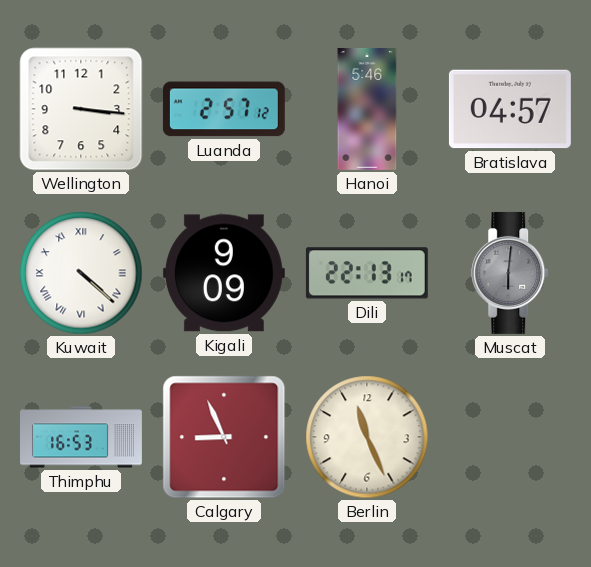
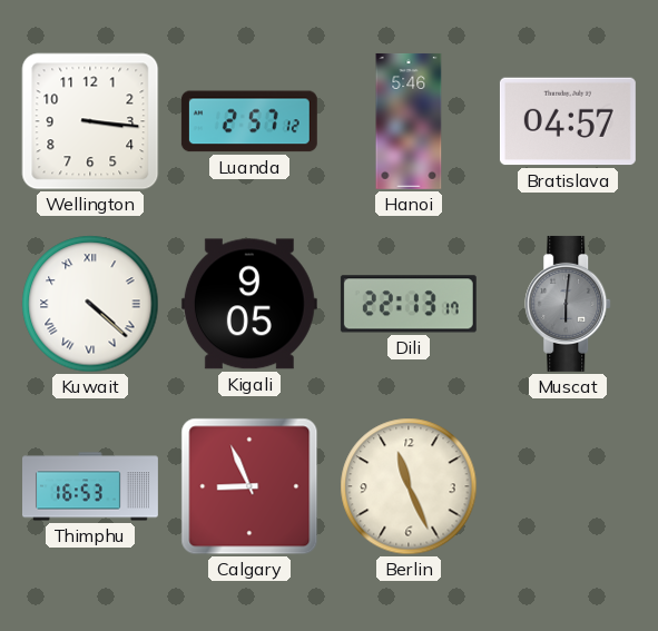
Kigali: 9:09 -> 9:05
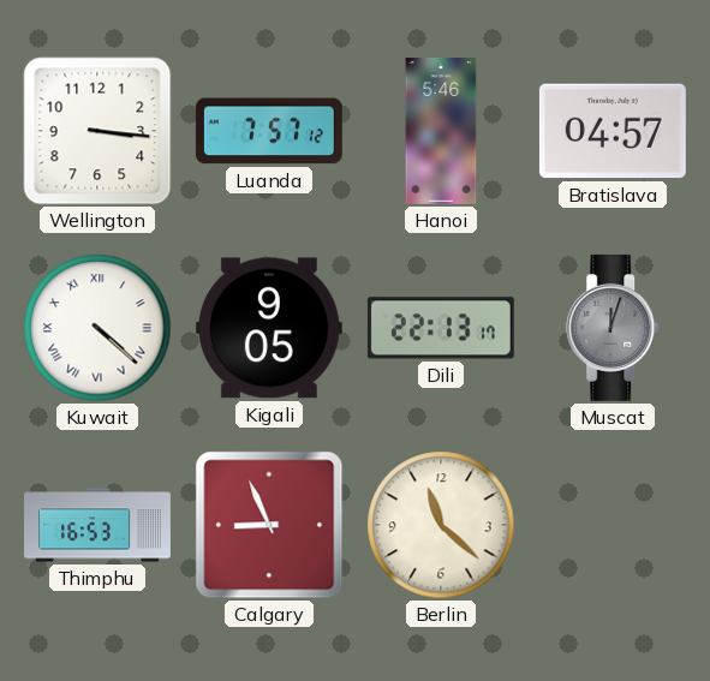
Luanda: 2:57 -> 7:57
Muscat: 6:01 -> 12:03
Berlin: 11:26 -> 11:22
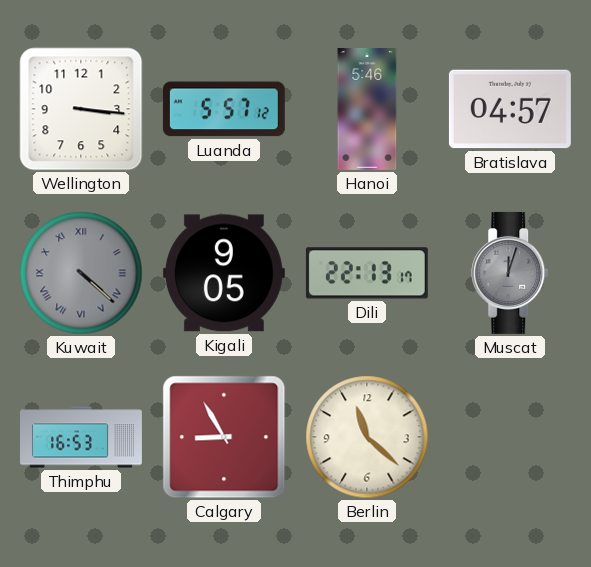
Luanda: 7:57 -> 5:57
Kuwait dial: white -> grey
Calgary: 8:56 -> 8:55
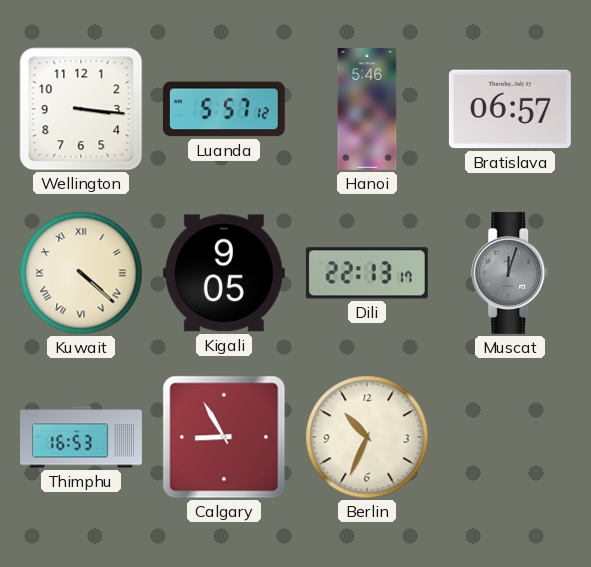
Bratislava: 04:57 -> 06:57
Kuwait dial: grey -> cream
Berlin: 11:22 -> 10:34
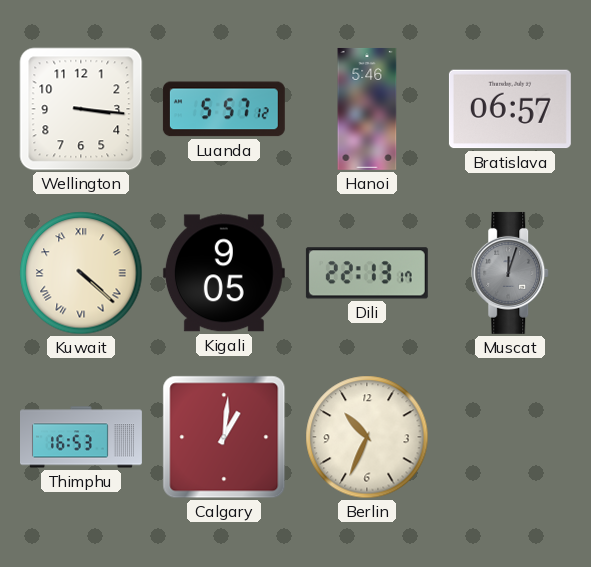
Calgary: 8:55 -> 1:01
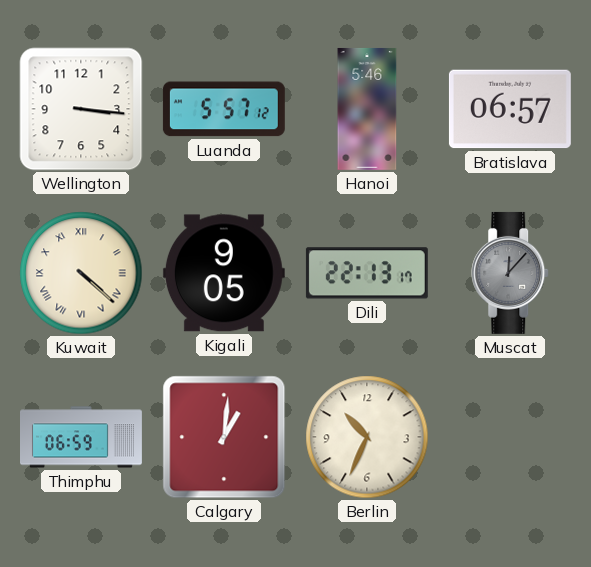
Muscat: 12:03 -> 12:07
Thimphu: 16:53 -> 06:59
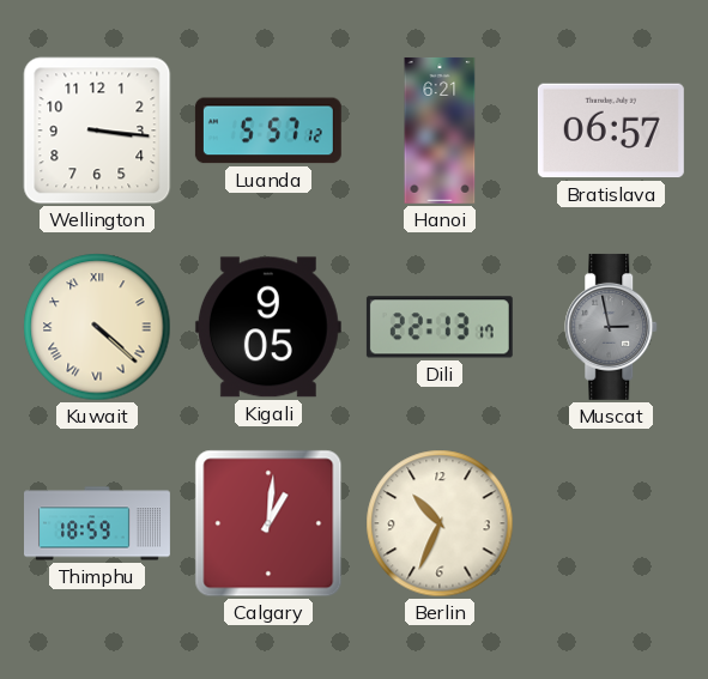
Hanoi: 5:46 -> 6:21
Muscat: 12:07 -> 2:58
Thimphu: 06:59 -> 18:59
